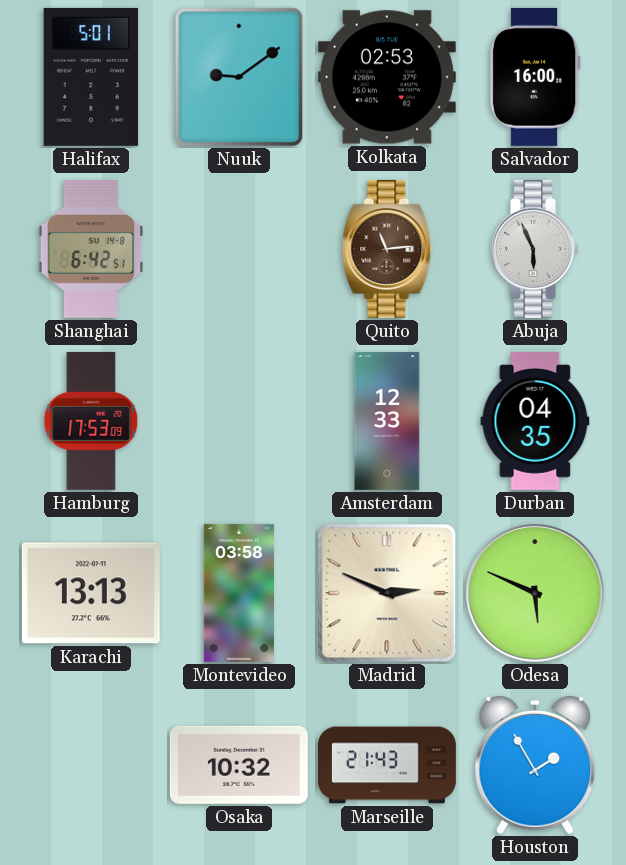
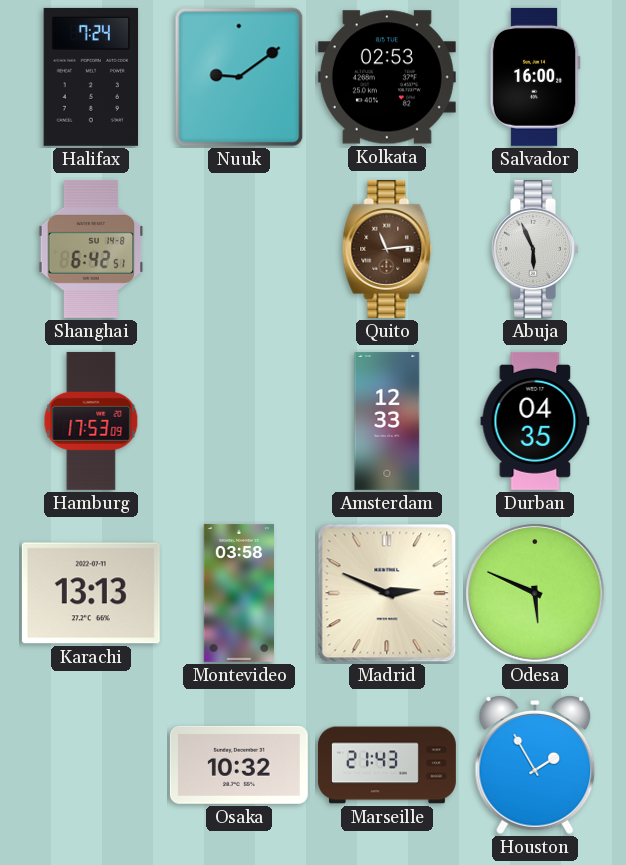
Halifax: 5:01 -> 7:24
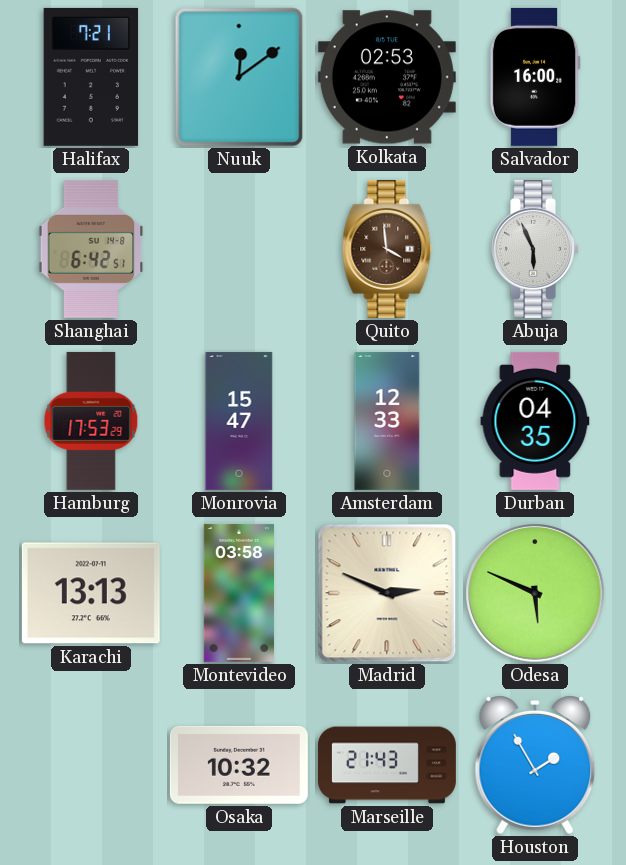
Halifax: 7:24 -> 7:21
Nuuk: 9:09 -> 12:09
Quito: 11:14 -> 3:59
Hamburg: 17:53:09 -> 17:53:29
Monrovia: none -> 15:47
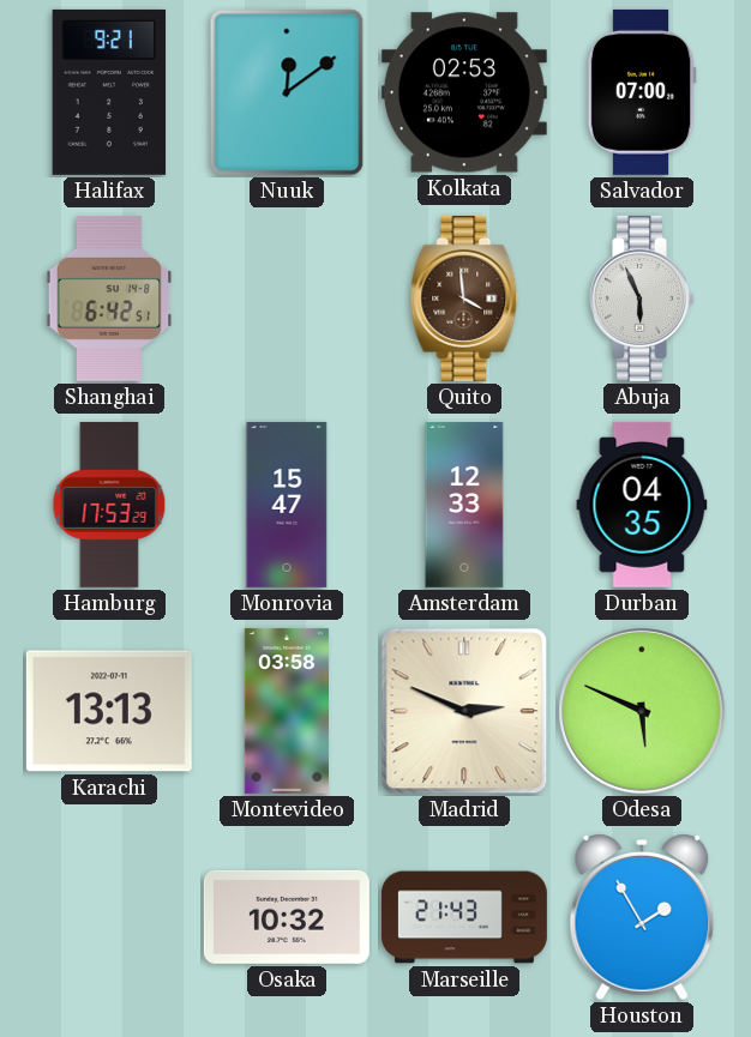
Halifax: 7:21 -> 9:21
Salvador: 16:00 -> 07:00
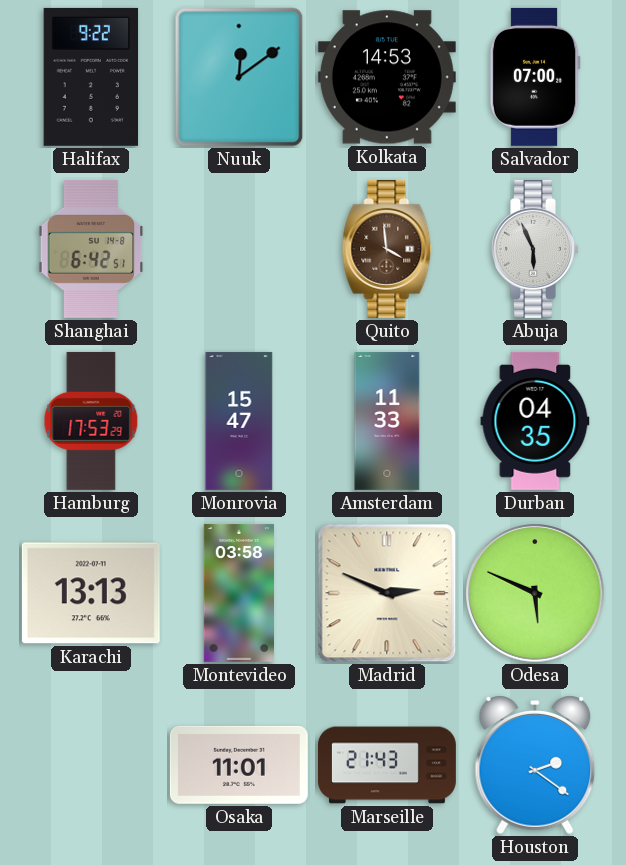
Halifax: 9:21 -> 9:22
Kolkata: 02:53 -> 14:53
Amsterdam: 12:33 -> 11:33
Osaka: 10:32 -> 11:01
Houston: 1:55 -> 2:21
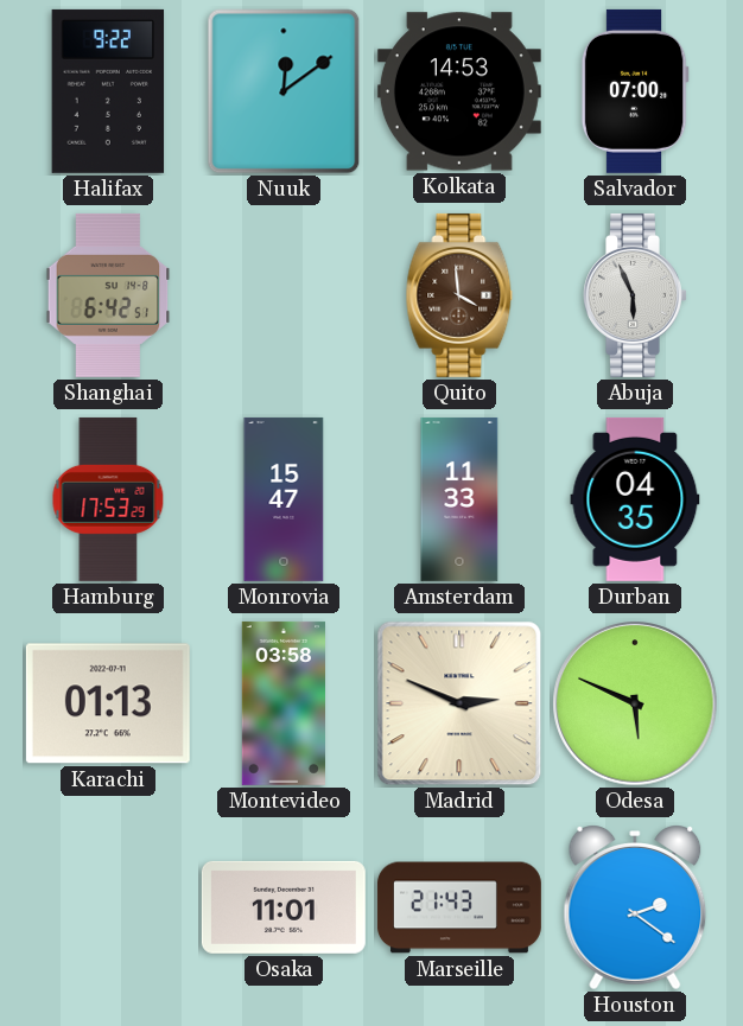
Karachi: 13:13 -> 01:13
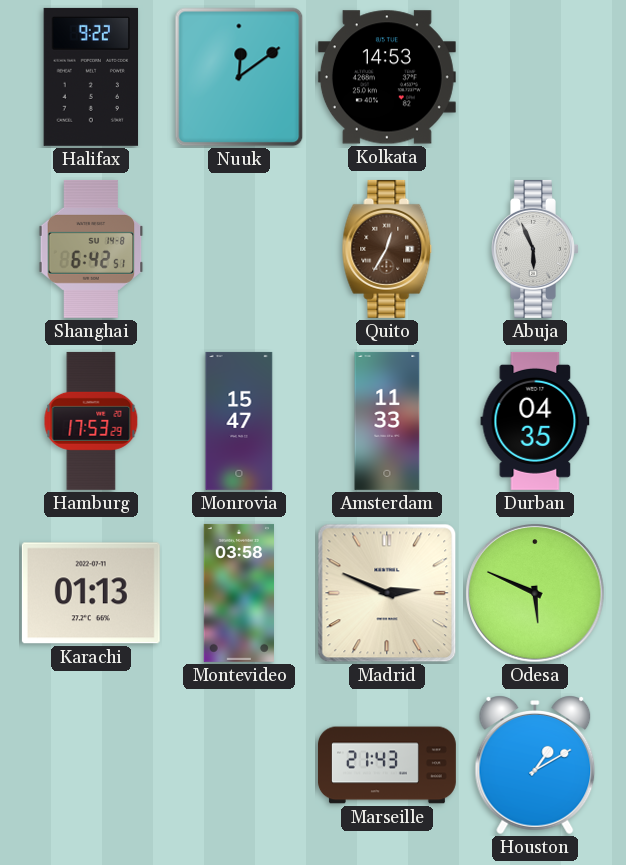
Salvador: 07:00 -> none
Quito: 3:59 -> 12:35
Osaka: 11:01 -> none
Houston: 2:21 -> 1:10
